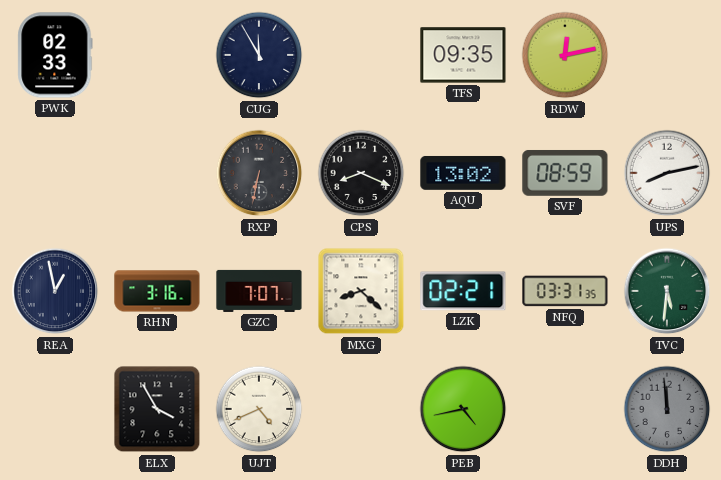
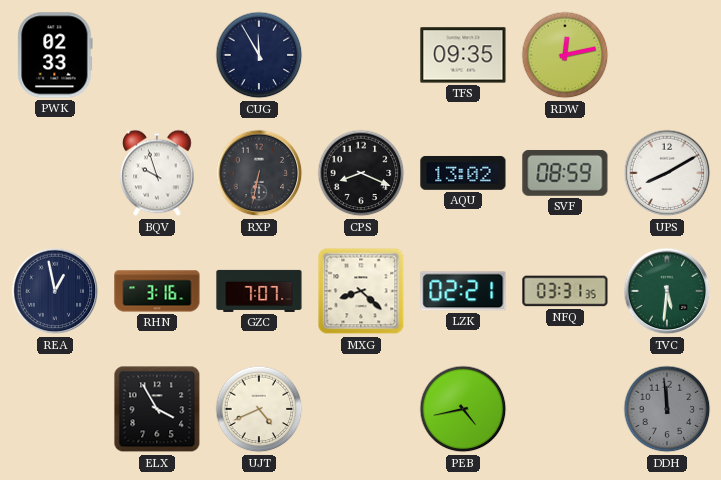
BQV: none -> 9:57
UPS: 8:13 -> 8:10
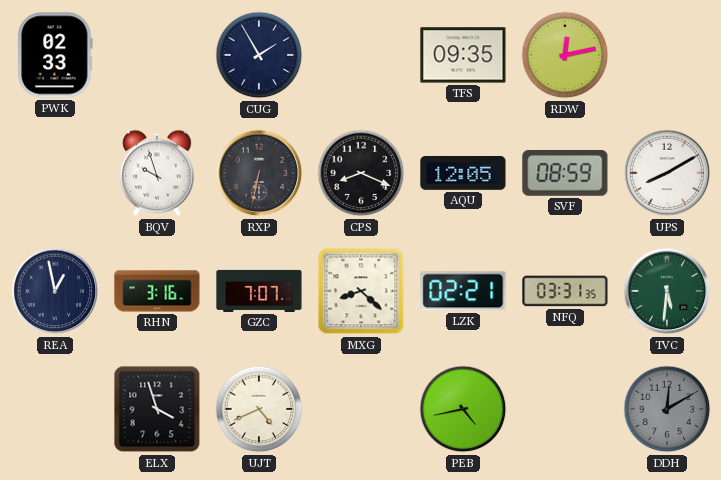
CUG: 11:55 -> 1:55
AQU: 13:02 -> 12:05
ELX: 3:55 -> 3:57
DDH: 11:59 -> 12:10
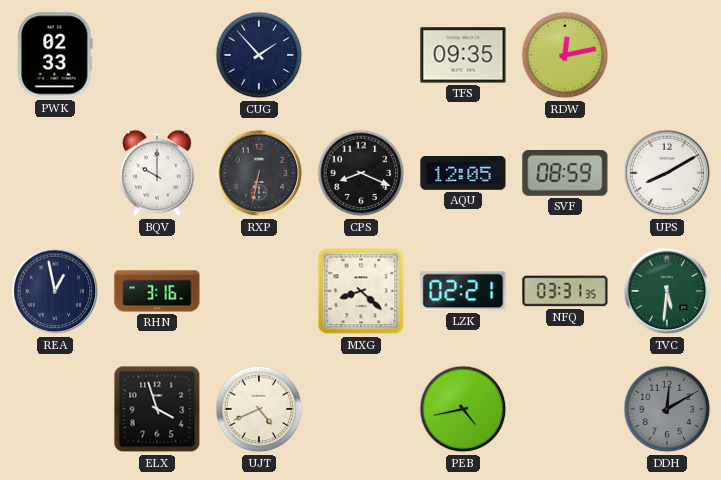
CUG: 1:55 -> 1:53
BQV: 9:57 -> 10:00
GZC: 7:07 -> none
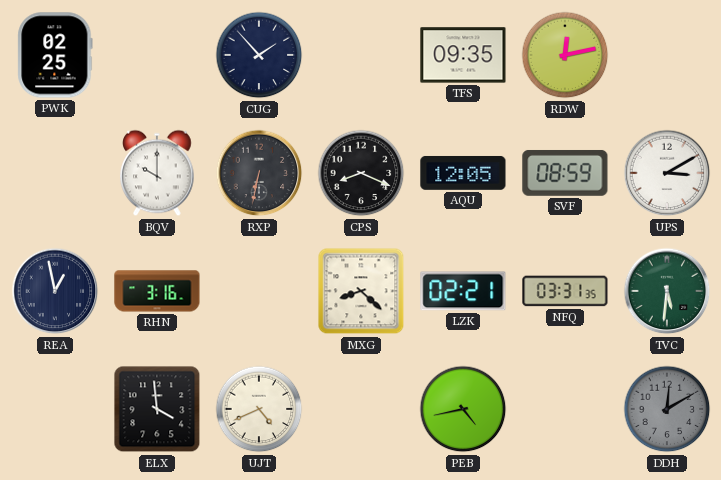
PWK: 02:33 -> 02:25
UPS: 8:10 -> 3:10
ELX: 3:57 -> 3:59
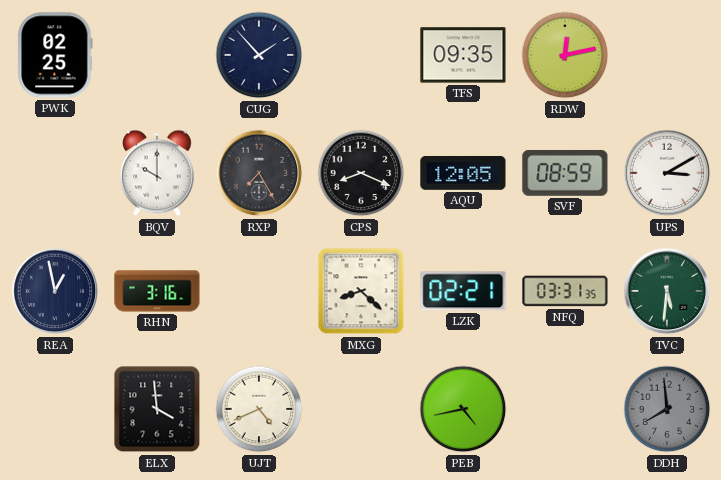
RXP: 6:32 -> 7:25
DDH: 12:10 -> 7:59
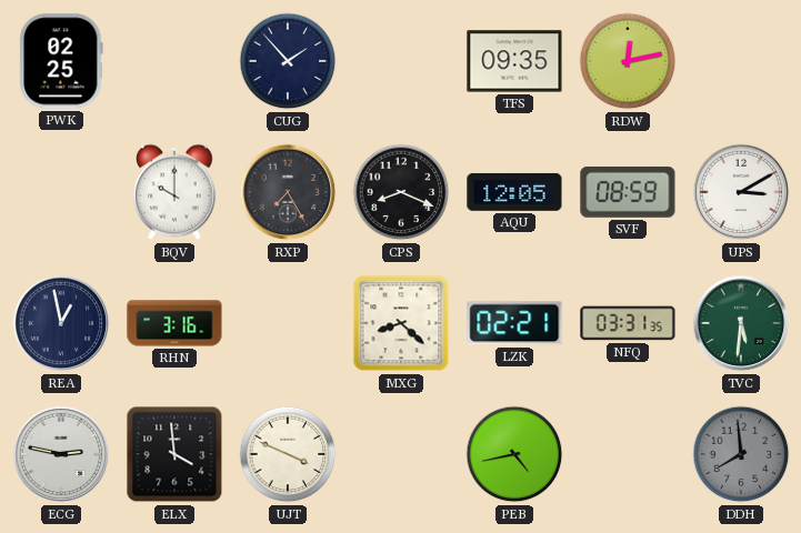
ECG: none -> 2:47
UJT: 4:41 -> 3:49
